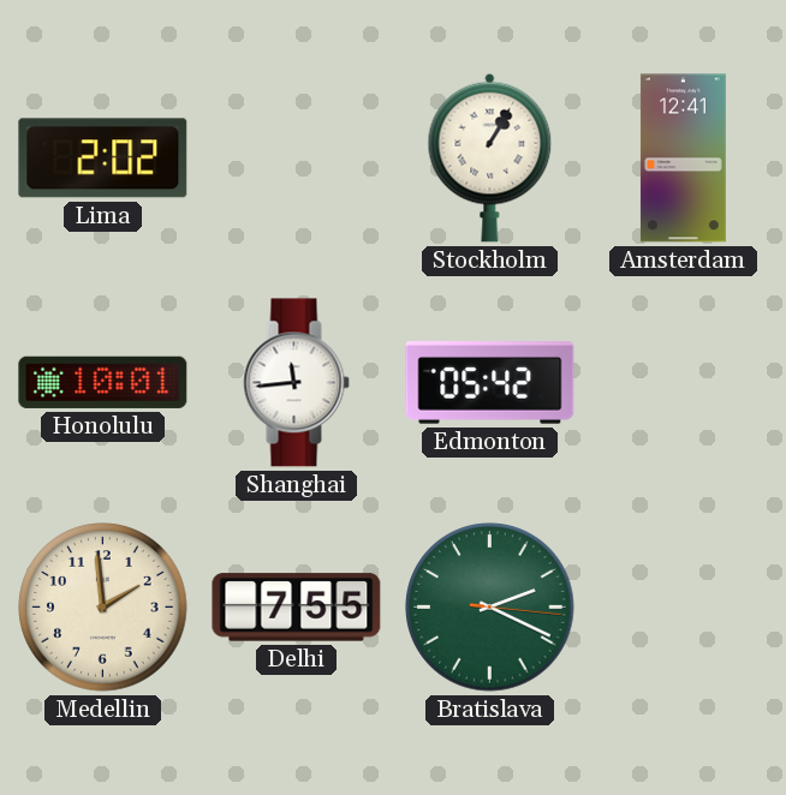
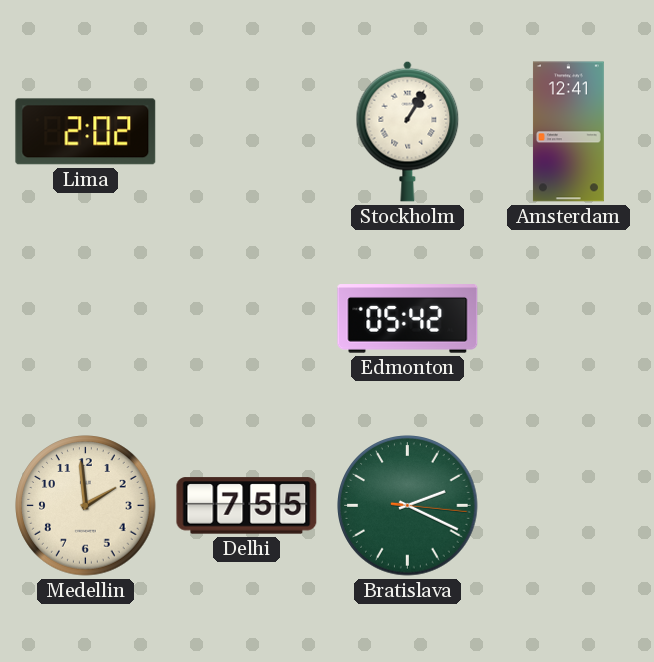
Honolulu: 10:01 -> none
Shanghai: 11:44 -> none
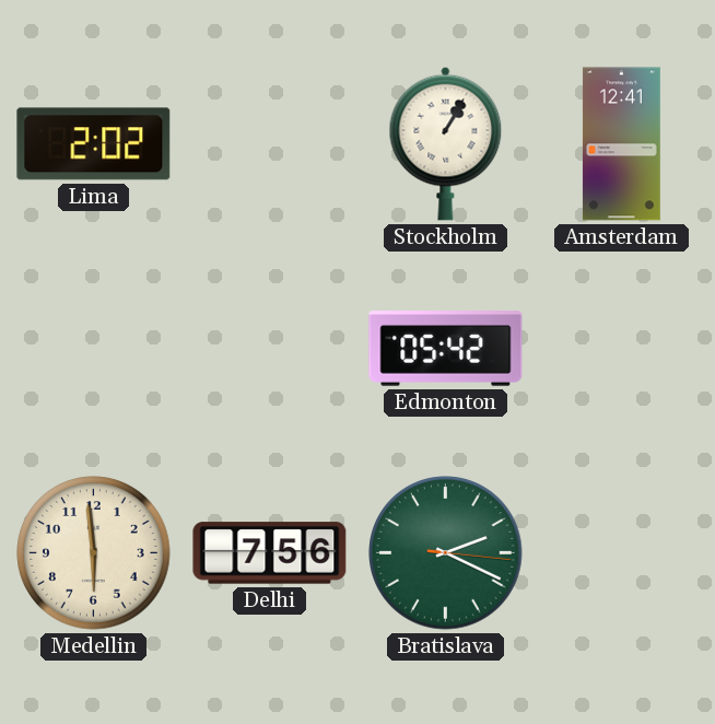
Medellin: 1:59 -> 5:59
Delhi: 7:55 -> 7:56
